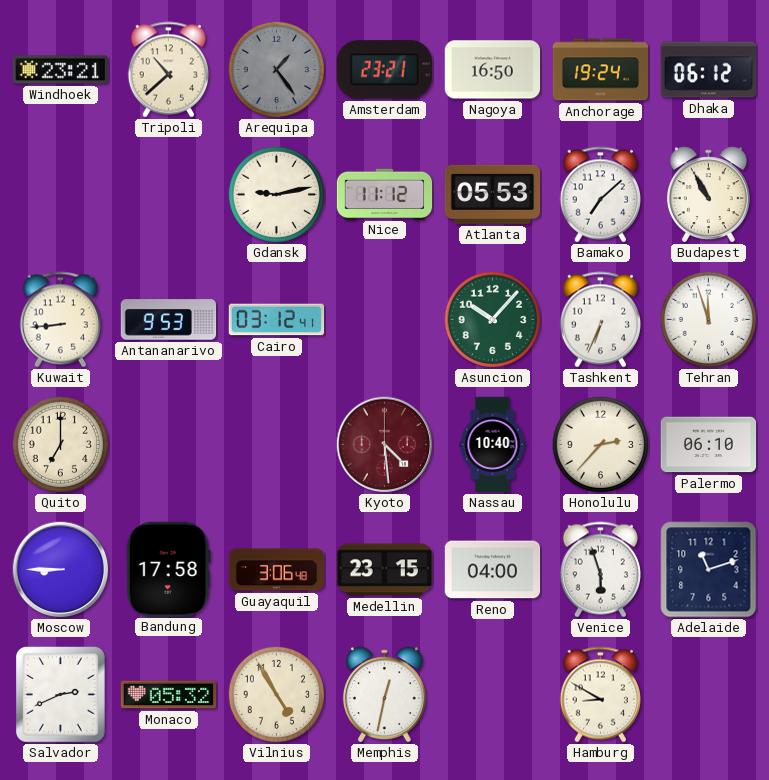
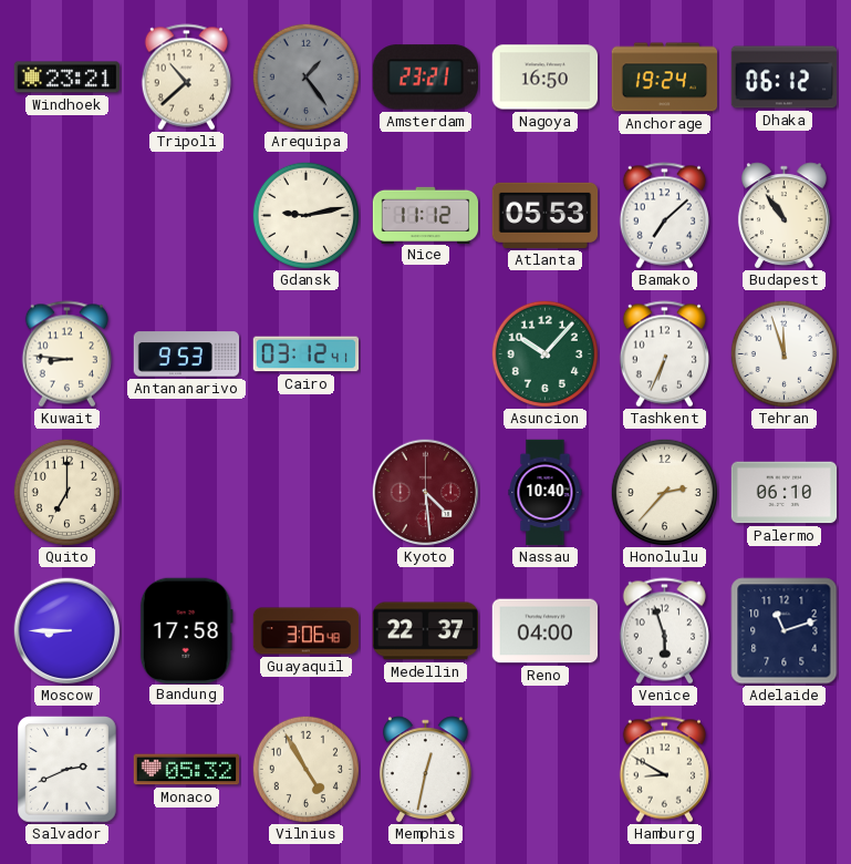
Budapest: 10:55 -> 10:54
Kuwait: 8:44 -> 8:46
Medellin: 23:15 -> 22:37
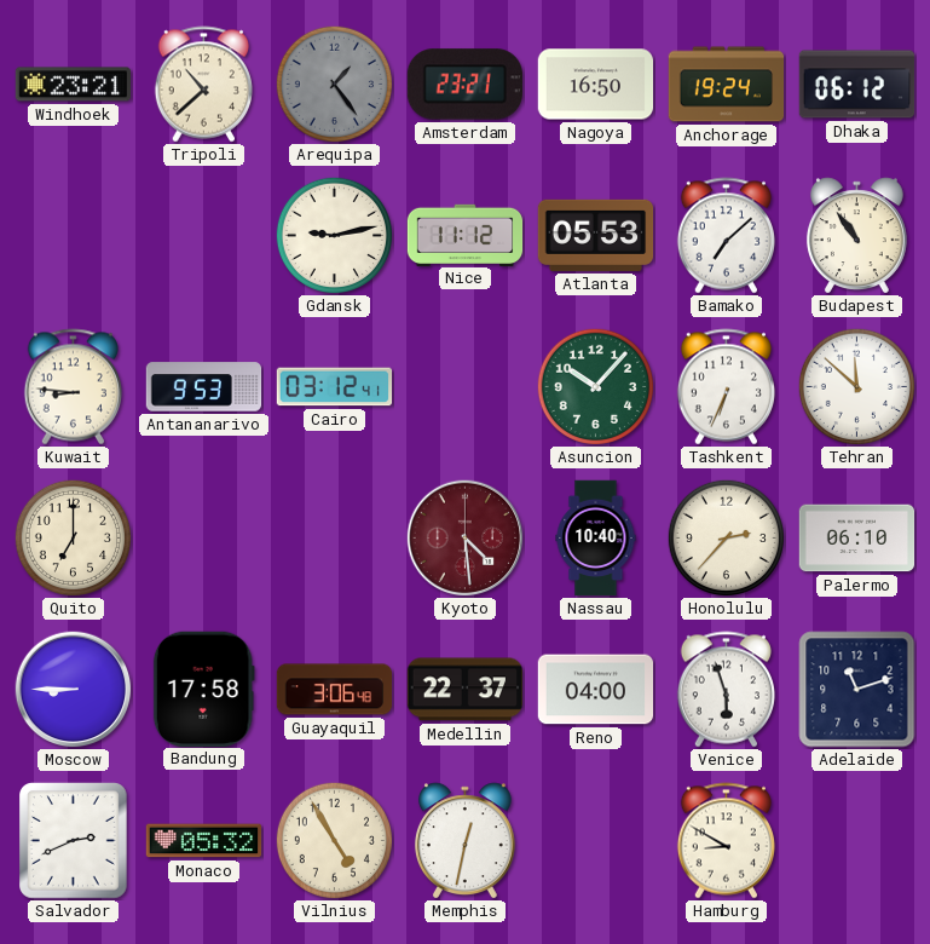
Tehran: 11:57 -> 11:52
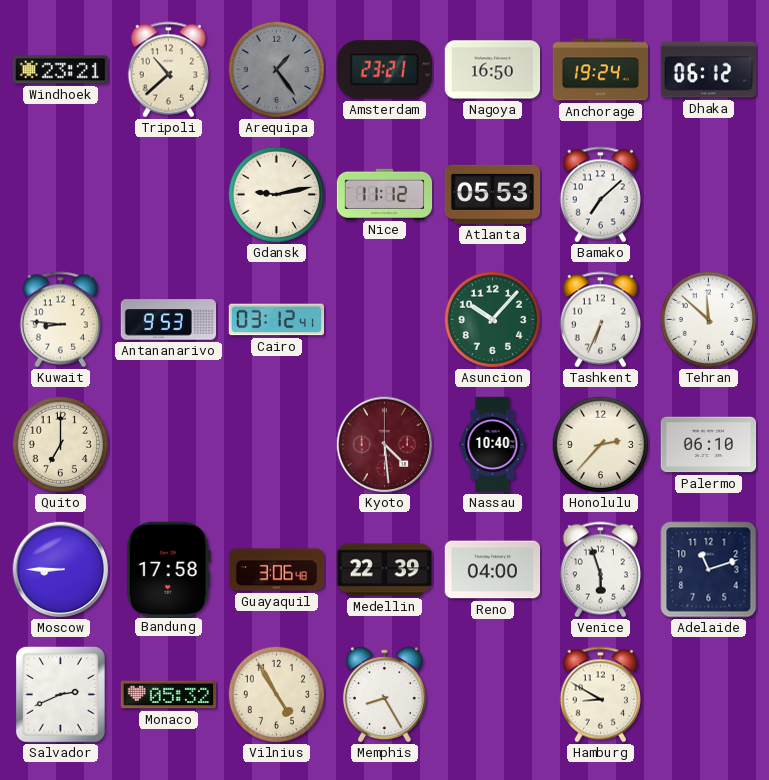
Budapest: 10:54 -> none
Medellin: 22:37 -> 22:39
Memphis: 12:32 -> 8:25
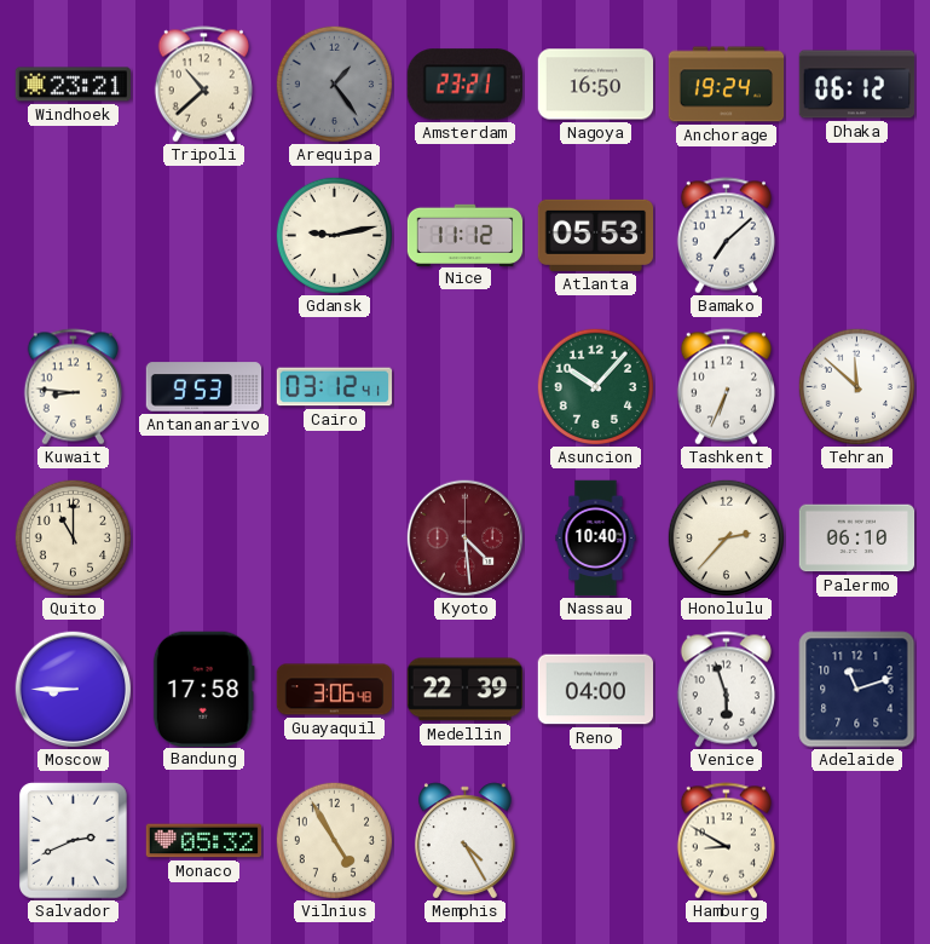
Quito: 7:00 -> 11:00
Memphis: 8:25 -> 4:25
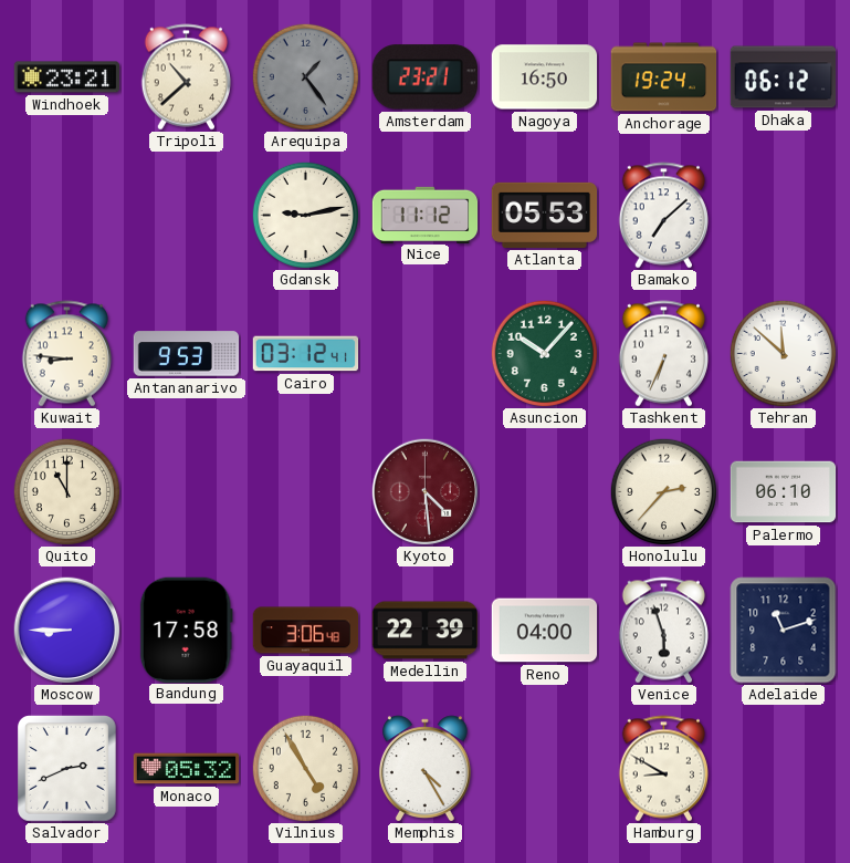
Nassau: 10:40 -> none
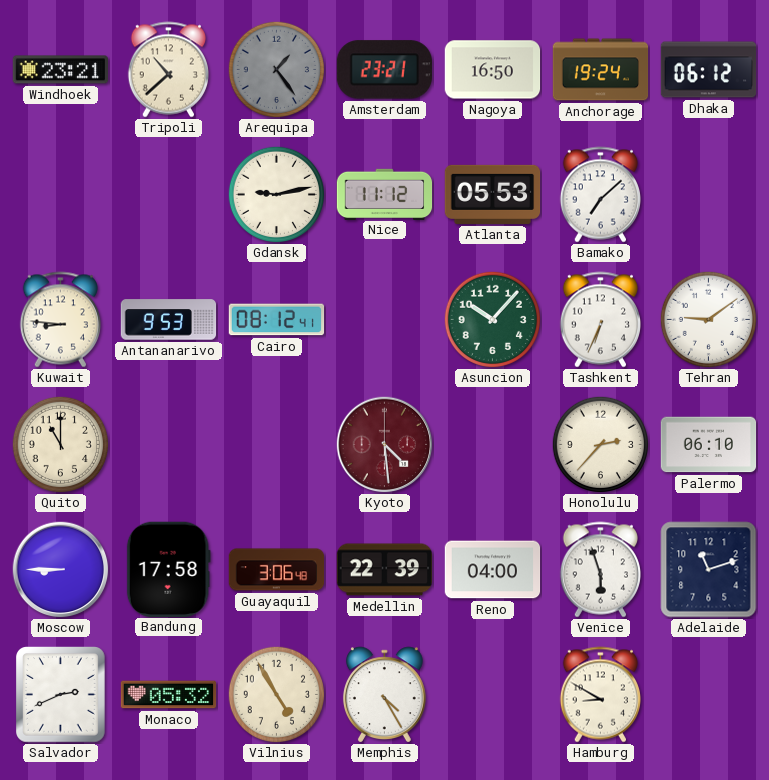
Cairo: 03:12 -> 08:12
Tehran: 11:52 -> 9:09
